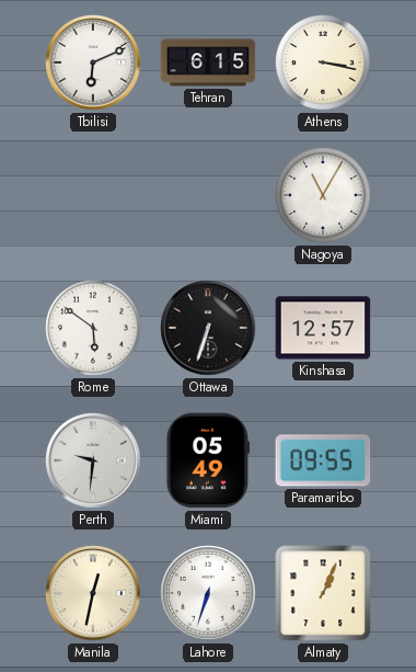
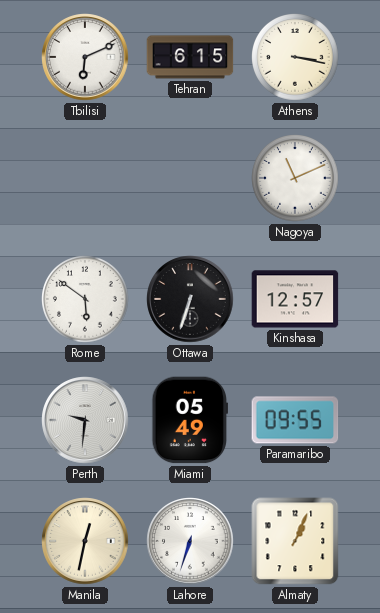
Nagoya: 11:05 -> 11:11
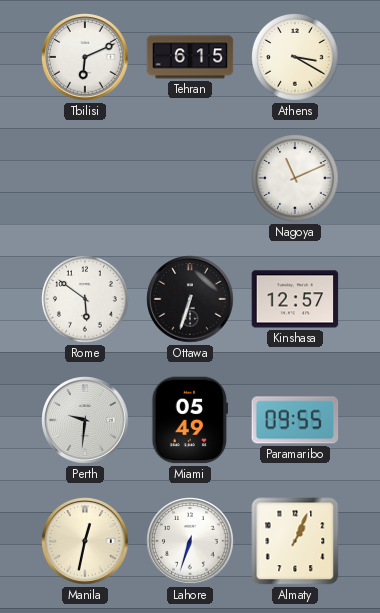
Athens: 3:17 -> 3:20
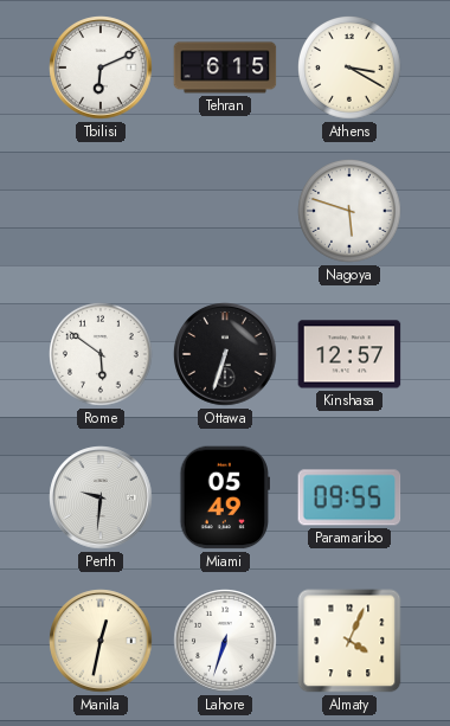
Nagoya: 11:11 -> 5:48
Almaty: 1:04 -> 4:04
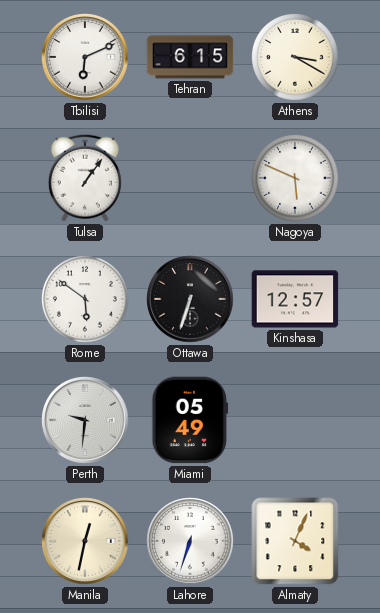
Tulsa: none -> 1:06
Nagoya: 5:48 -> 5:49
Paramaribo: 09:55 -> none
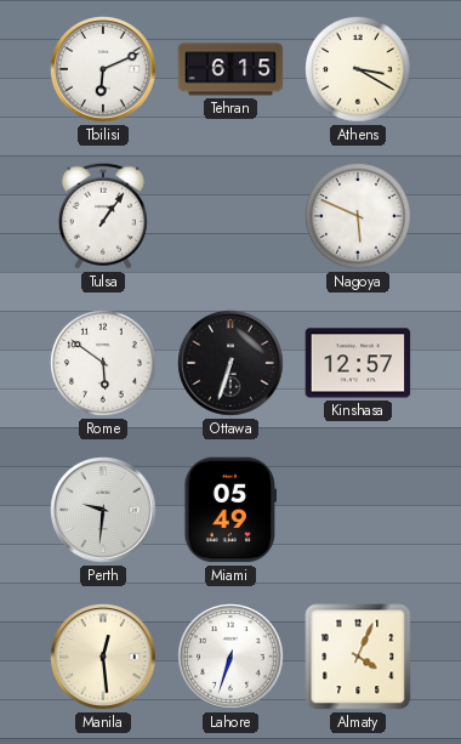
Manila: 12:32 -> 12:29
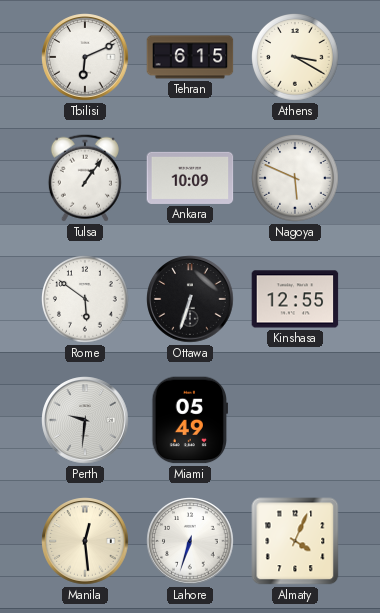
Ankara: none -> 10:09
Kinshasa: 12:57 -> 12:55
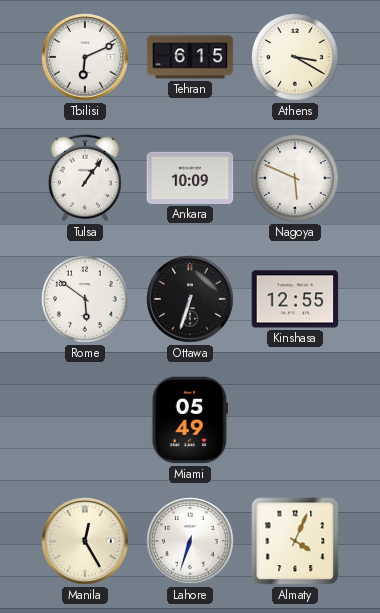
Perth: 9:31 -> none
Manila: 12:29 -> 12:25
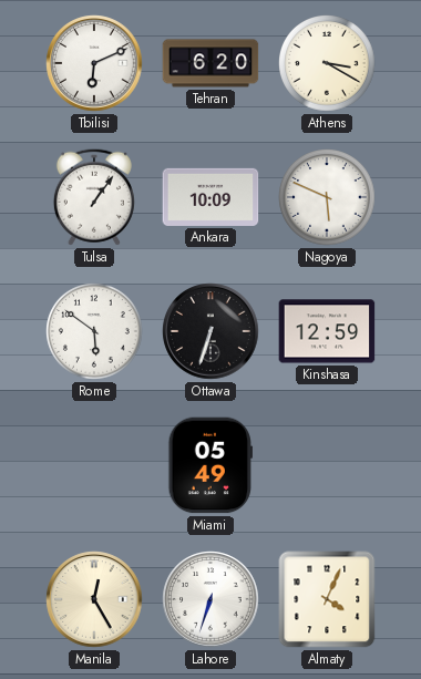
Tehran: 6:15 -> 6:20
Kinshasa: 12:55 -> 12:59
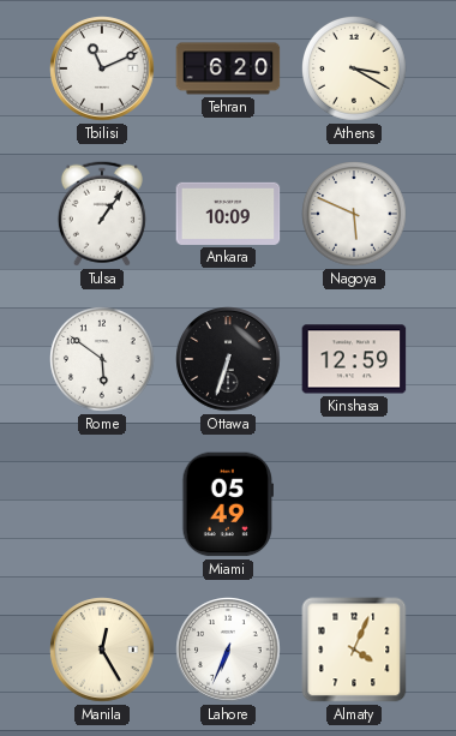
Tbilisi: 6:11 -> 11:11
Lahore: 6:33 -> 6:34
